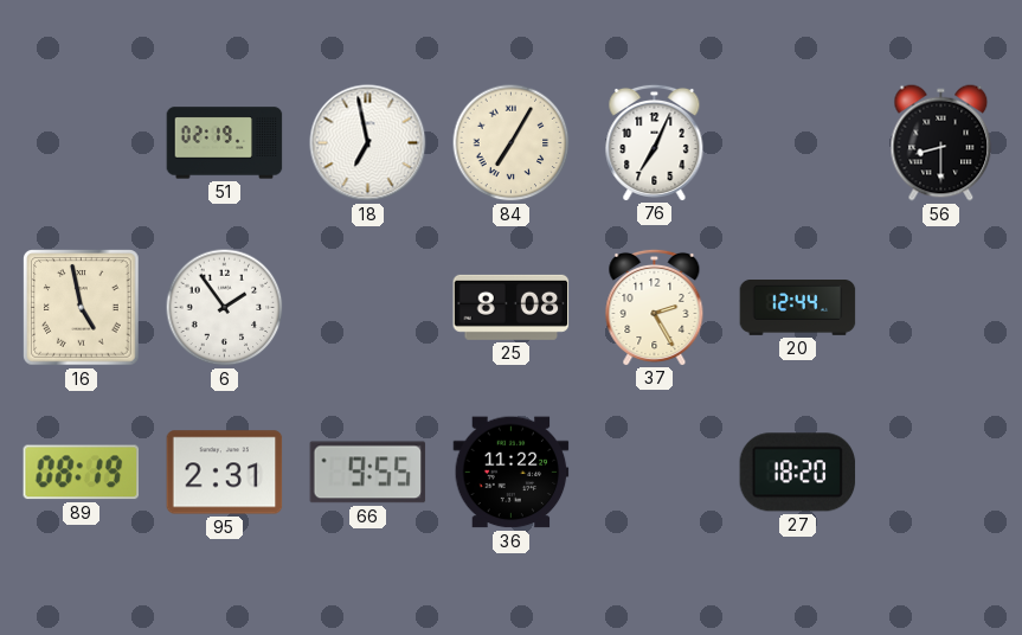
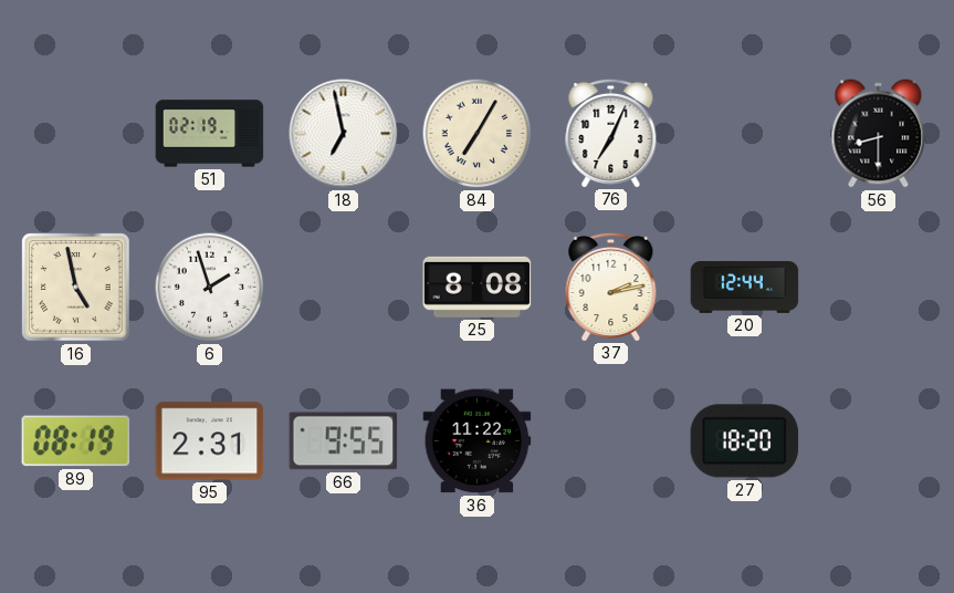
6: 1:54 -> 1:57
37: 2:25 -> 2:13
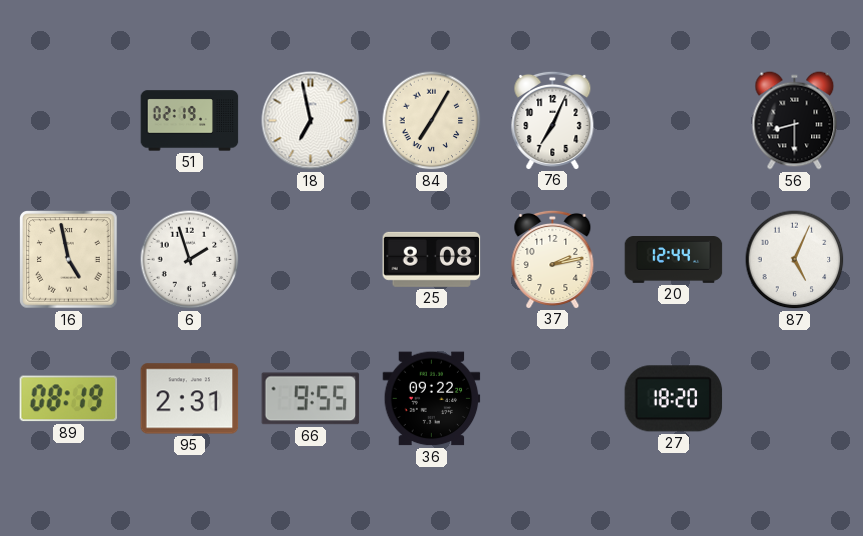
87: none -> 5:04
36: 11:22 -> 09:22
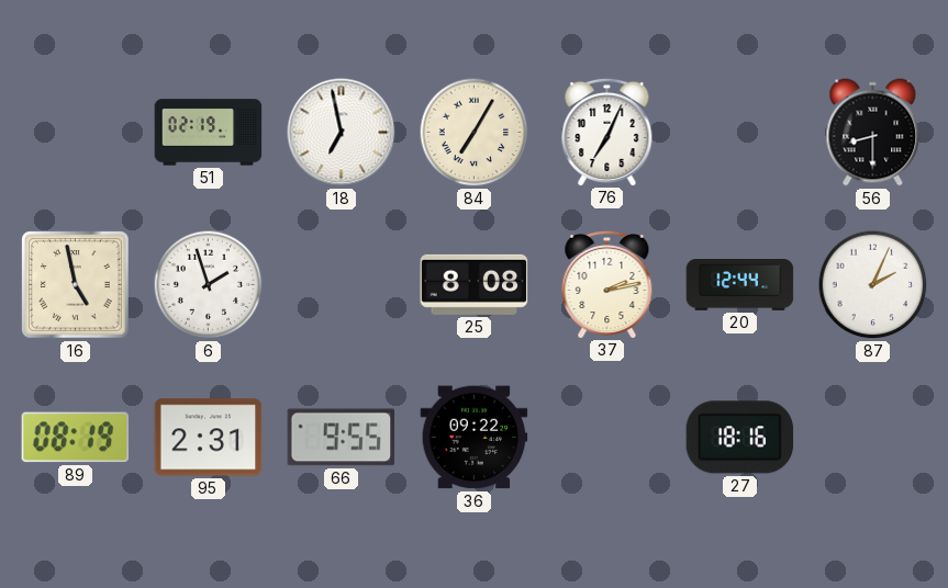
87: 5:04 -> 2:04
27: 18:20 -> 18:16
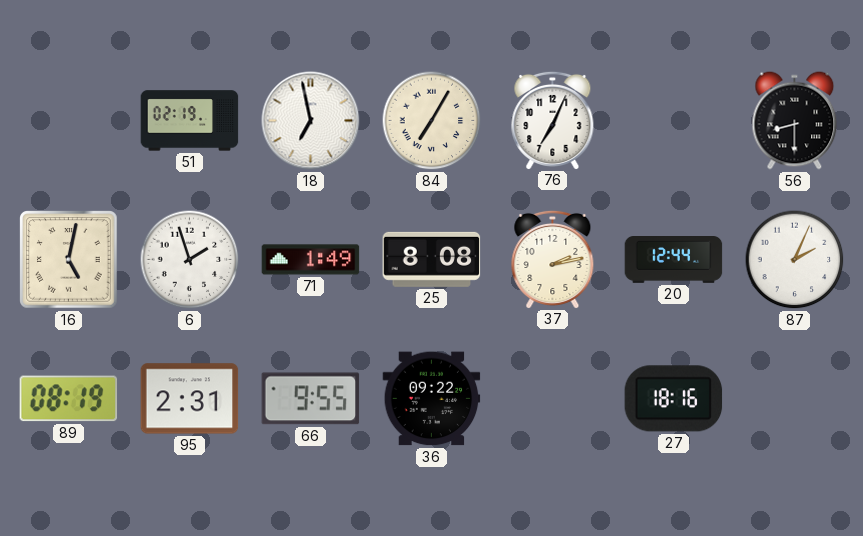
16: 4:58 -> 5:02
71: none -> 1:49
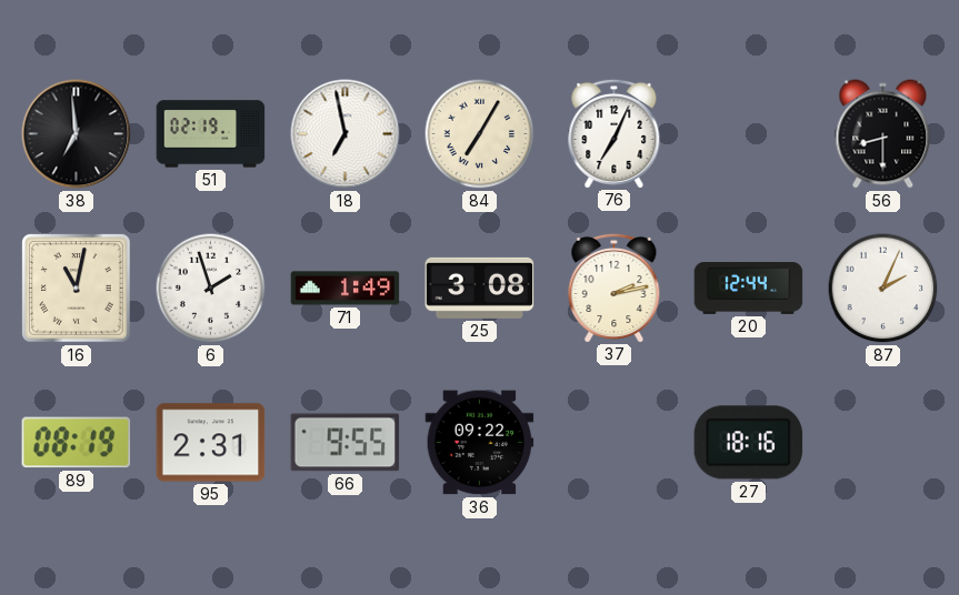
38: none -> 6:59
16: 5:02 -> 11:02
25: 8:08 -> 3:08
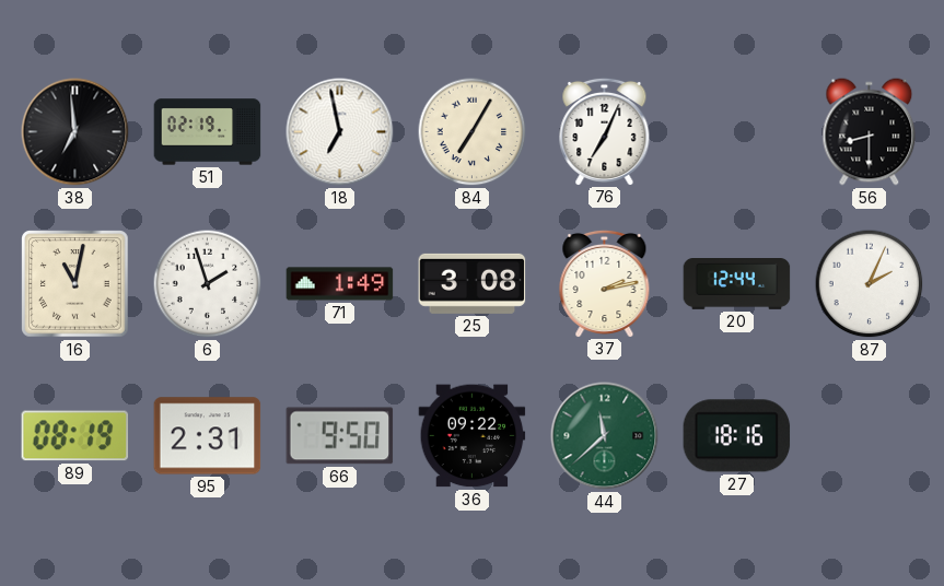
66: 9:55 -> 9:50
44: none -> 11:38
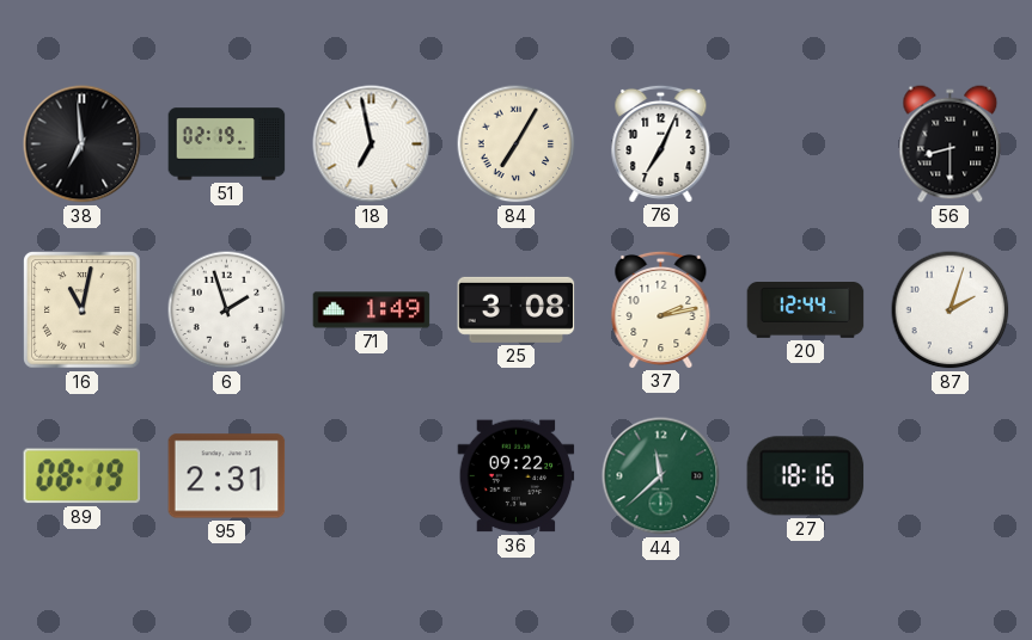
87: 2:04 -> 2:03
66: 9:50 -> none
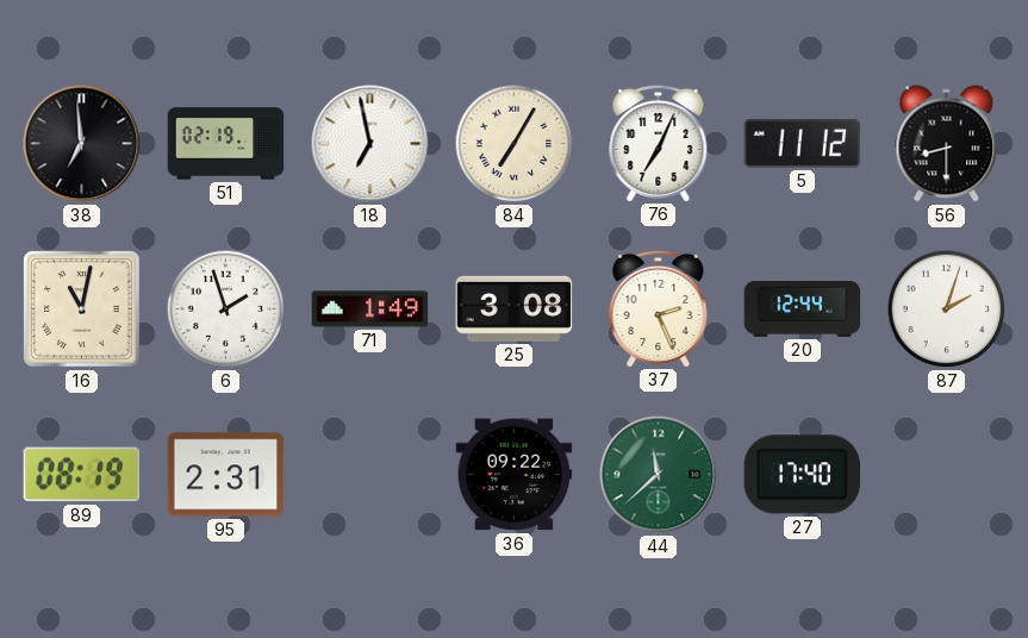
5: none -> 11:12
37: 2:13 -> 2:26
27: 18:16 -> 17:40
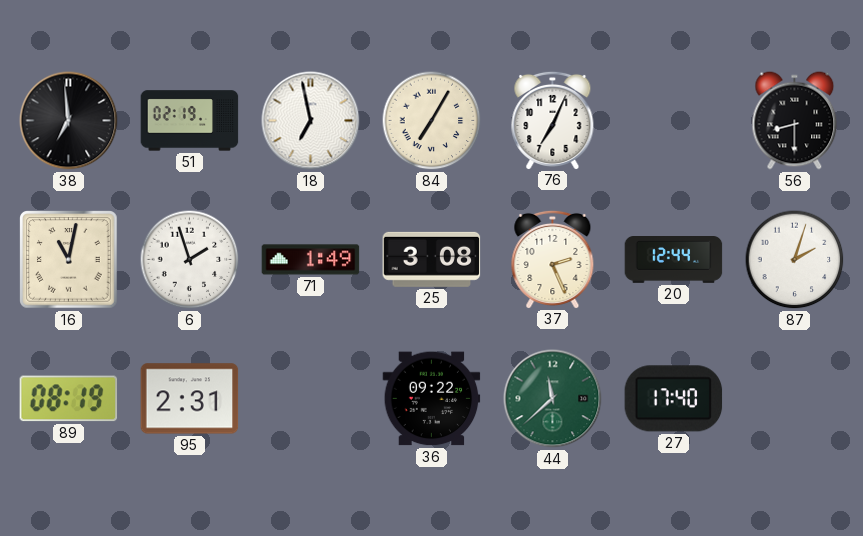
5: 11:12 -> none
